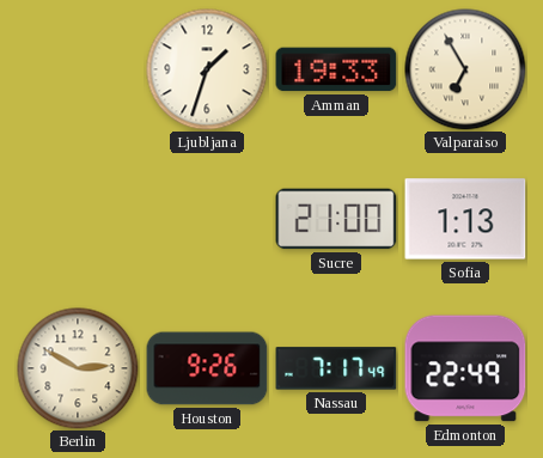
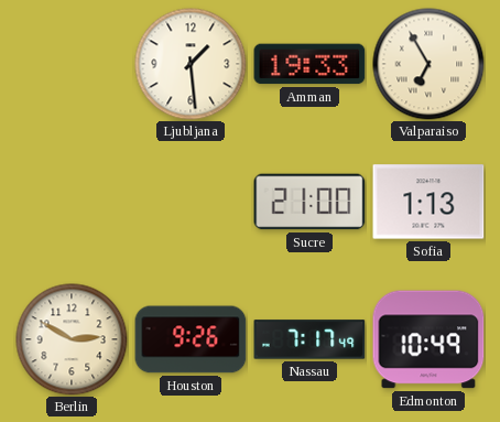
Ljubljana: 1:33 -> 1:29
Edmonton: 22:49 -> 10:49
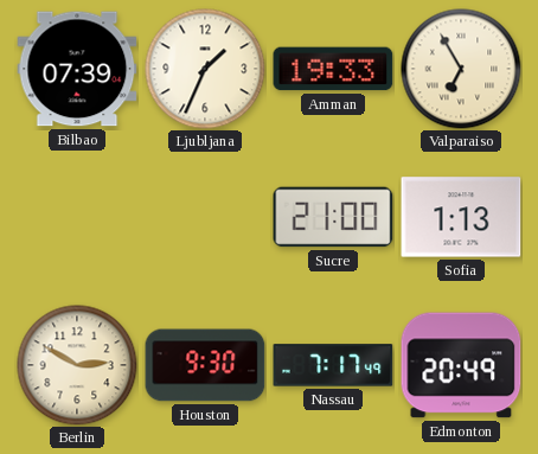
Bilbao: none -> 07:39
Ljubljana: 1:29 -> 1:34
Houston: 9:26 -> 9:30
Edmonton: 10:49 -> 20:49
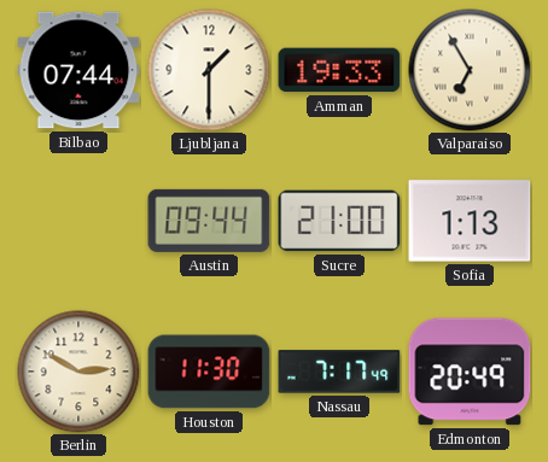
Bilbao: 07:39 -> 07:44
Ljubljana: 1:34 -> 1:30
Austin: none -> 09:44
Houston: 9:30 -> 11:30
